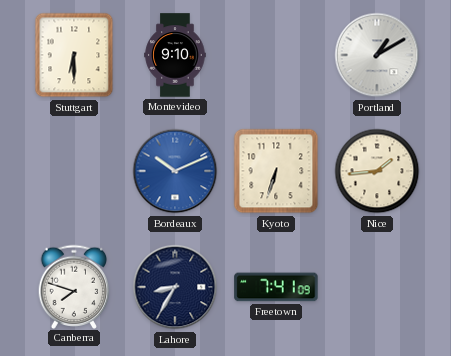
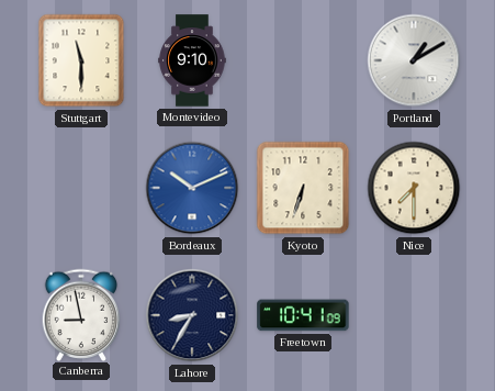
Stuttgart: 6:30 -> 11:30
Nice: 1:44 -> 7:30
Canberra: 7:48 -> 8:58
Freetown: 7:41 -> 10:41
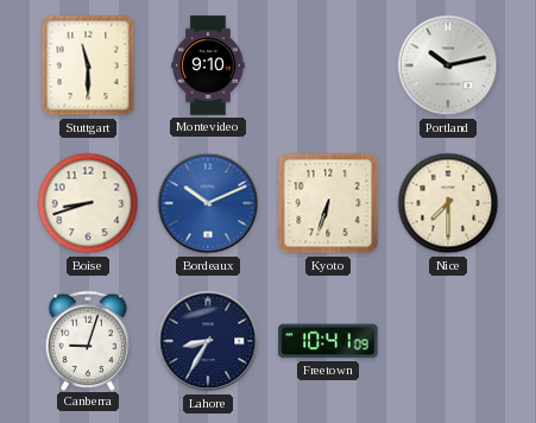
Portland: 1:10 -> 10:13
Boise: none -> 8:42
Canberra: 8:58 -> 9:03
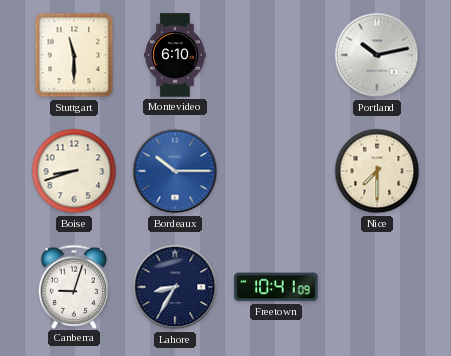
Montevideo: 9:10 -> 6:10
Bordeaux: 10:11 -> 10:15
Kyoto: 6:33 -> none
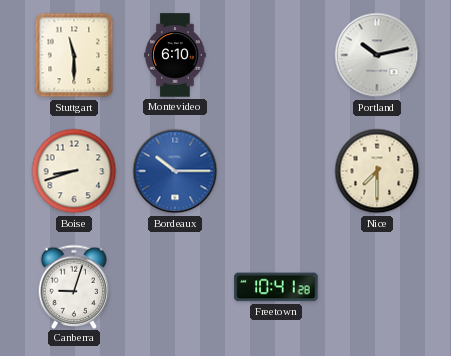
Lahore: 8:35 -> none
Freetown: 10:41:09 -> 10:41:28
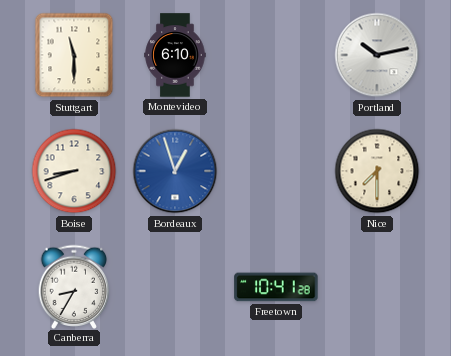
Bordeaux: 10:15 -> 12:57
Canberra: 9:03 -> 8:35
